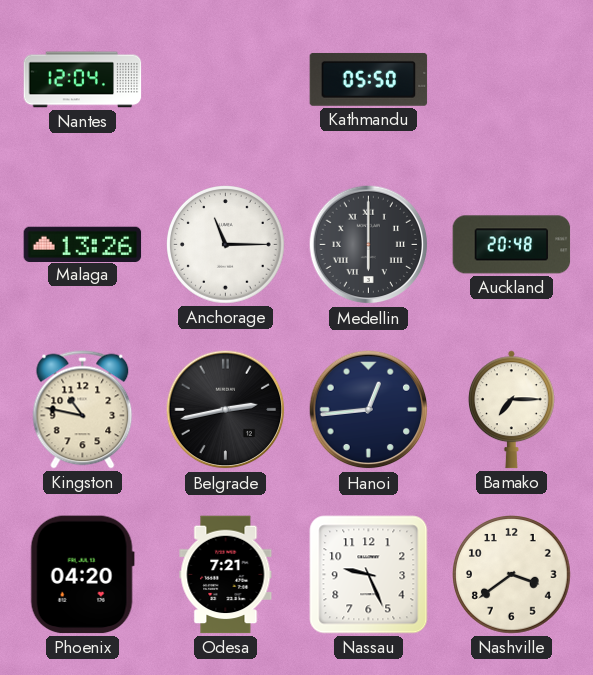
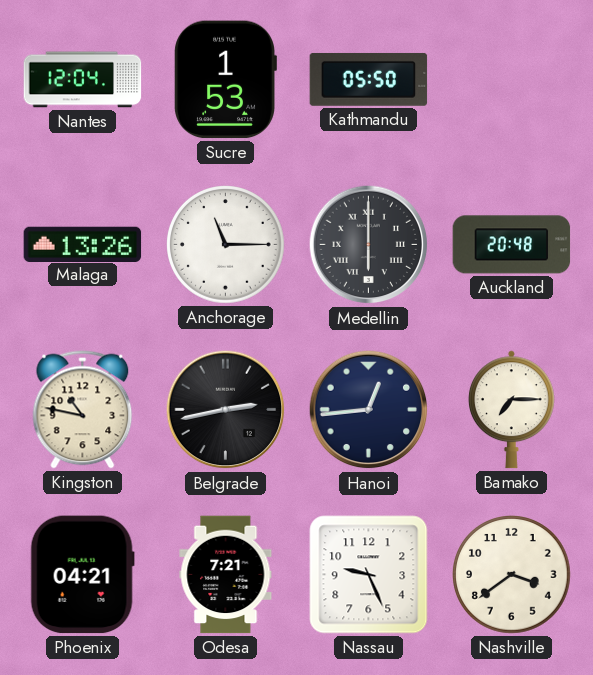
Sucre: none -> 1:53
Phoenix: 04:20 -> 04:21
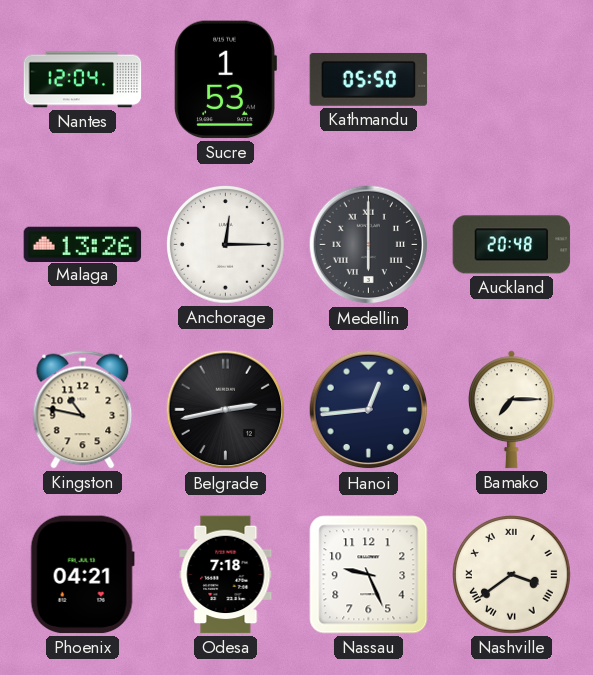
Anchorage: 11:15 -> 12:15
Odesa: 7:21 -> 7:18
Nashville numerals: Arabic -> Roman
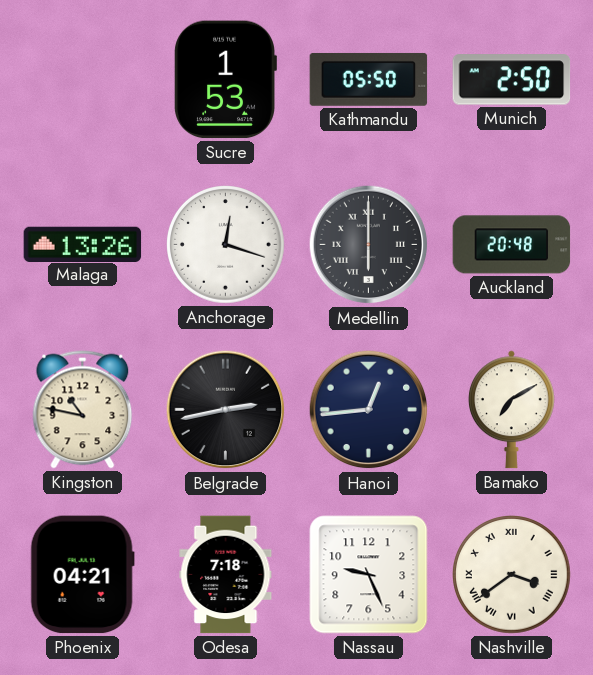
Nantes: 12:04 -> none
Munich: none -> 2:50
Anchorage: 12:15 -> 12:18
Bamako: 7:15 -> 7:10
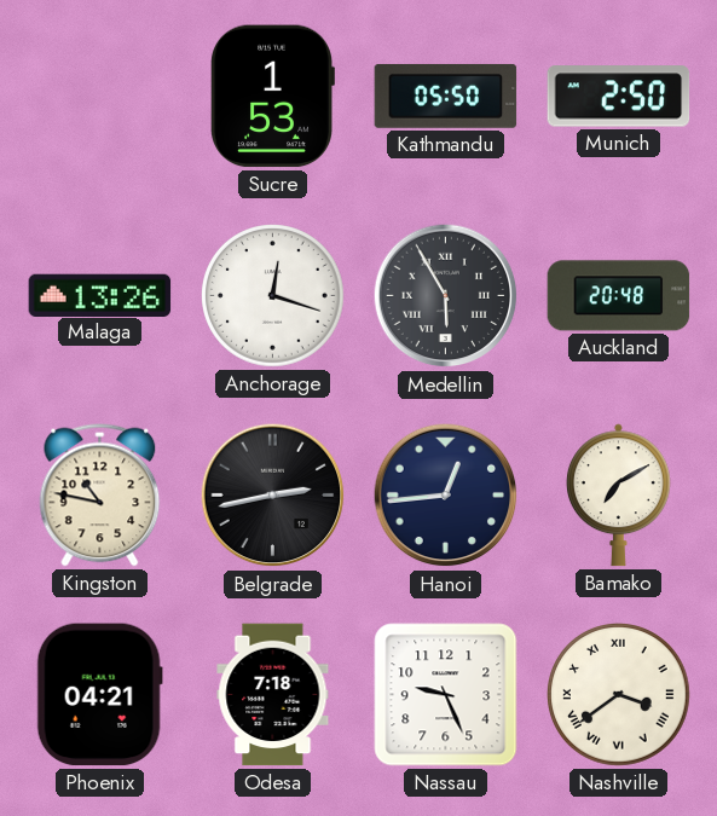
Medellin: 6:00 -> 5:55
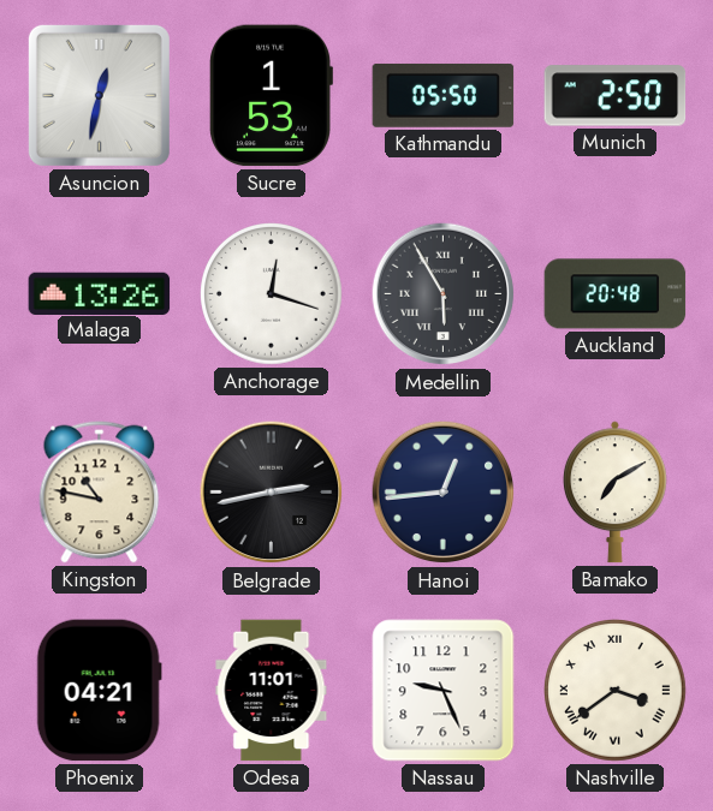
Asuncion: none -> 12:32
Odesa: 7:18 -> 11:01
